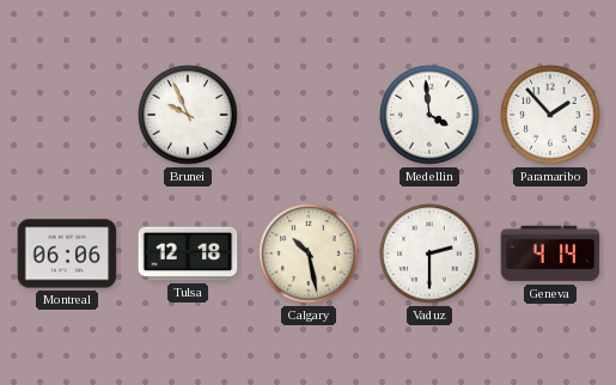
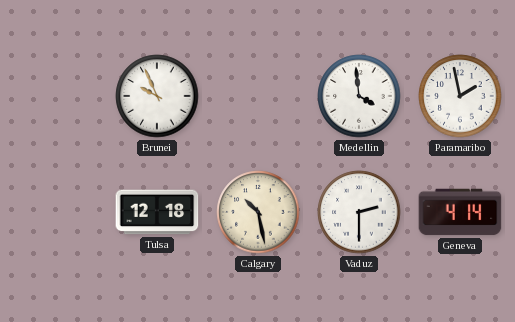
Paramaribo: 1:53 -> 1:58
Montreal: 06:06 -> none
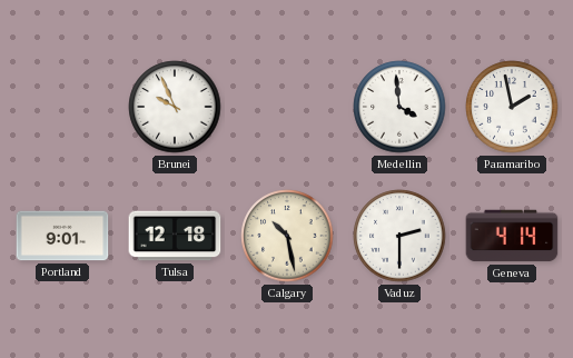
Portland: none -> 9:01
